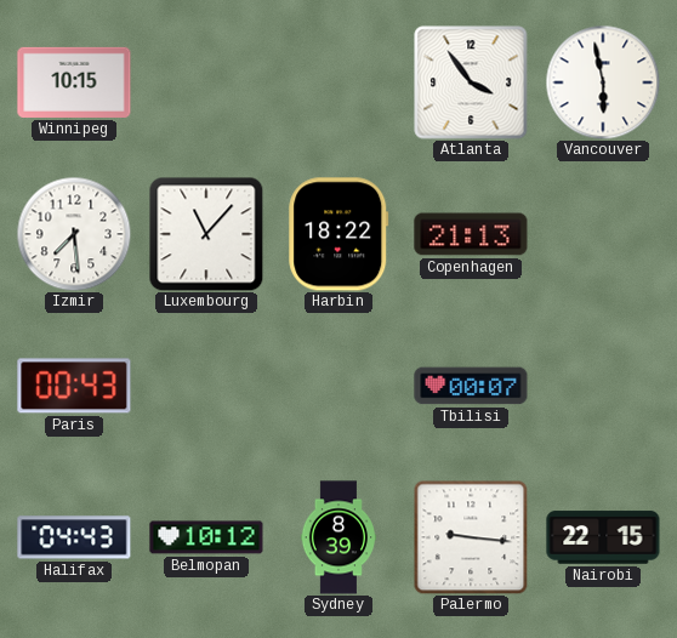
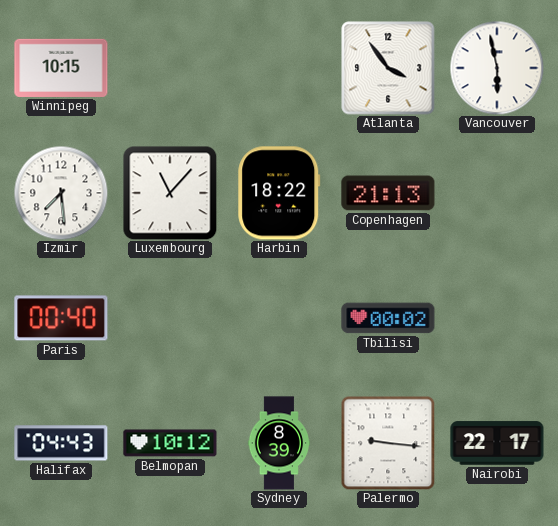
Paris: 00:43 -> 00:40
Tbilisi: 00:07 -> 00:02
Nairobi: 22:15 -> 22:17
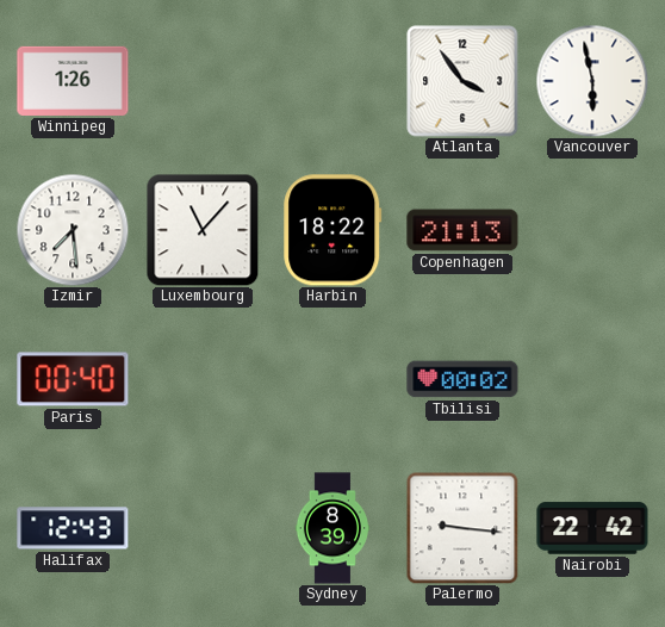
Winnipeg: 10:15 -> 1:26
Halifax: 04:43 -> 12:43
Belmopan: 10:12 -> none
Nairobi: 22:17 -> 22:42
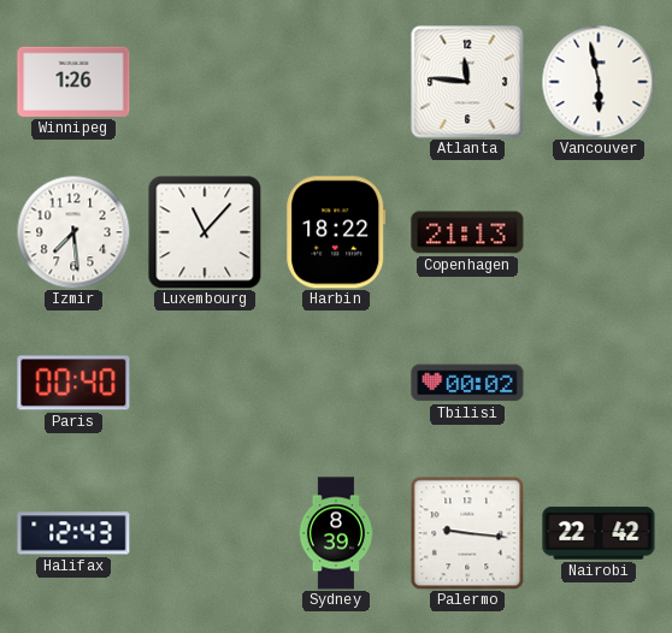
Atlanta: 3:54 -> 11:46
